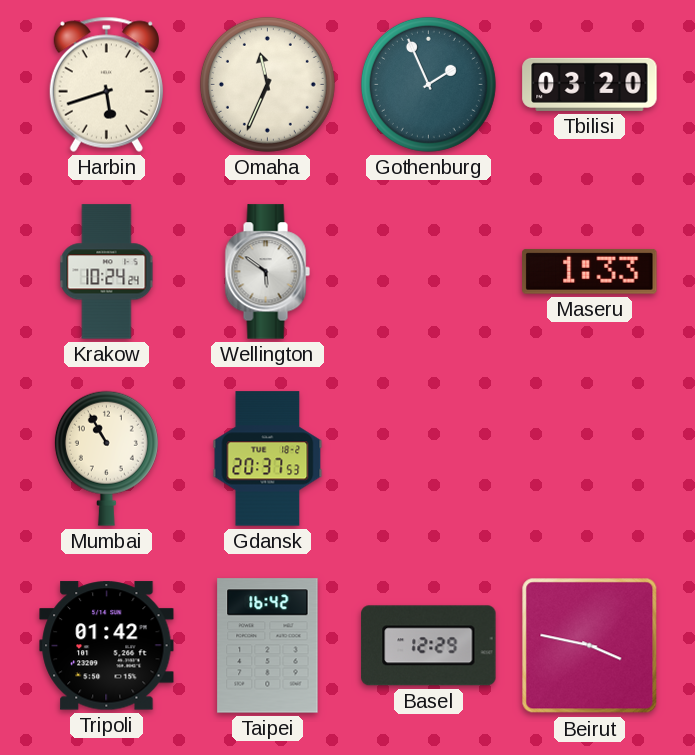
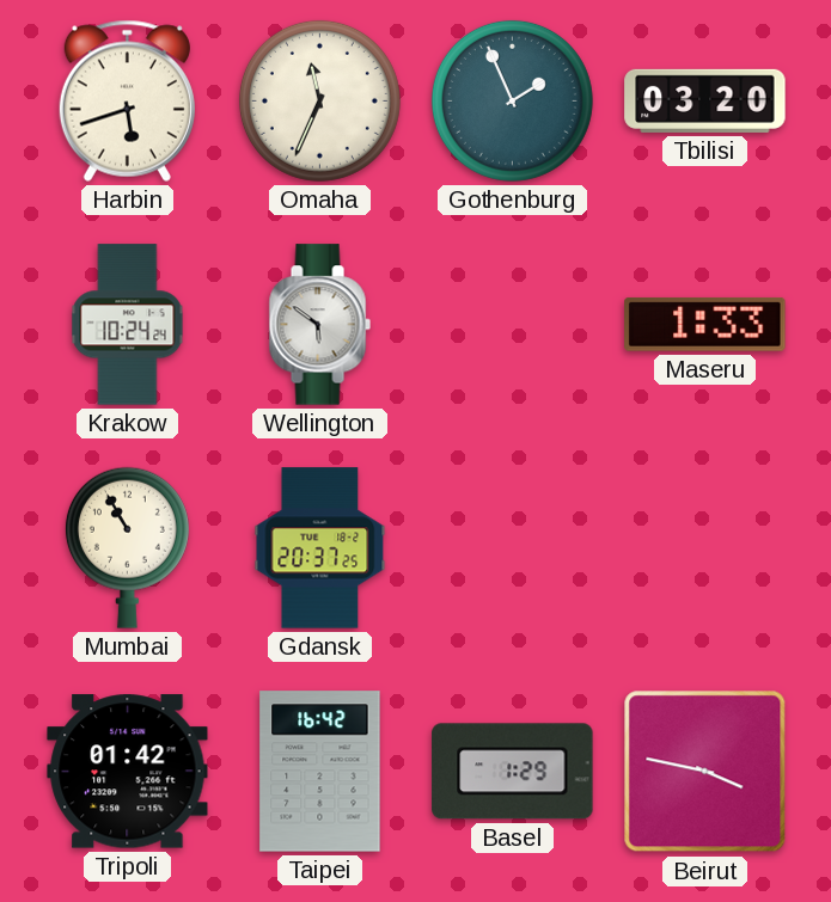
Gdansk: 20:37:53 -> 20:37:25
Basel: 12:29 -> 1:29
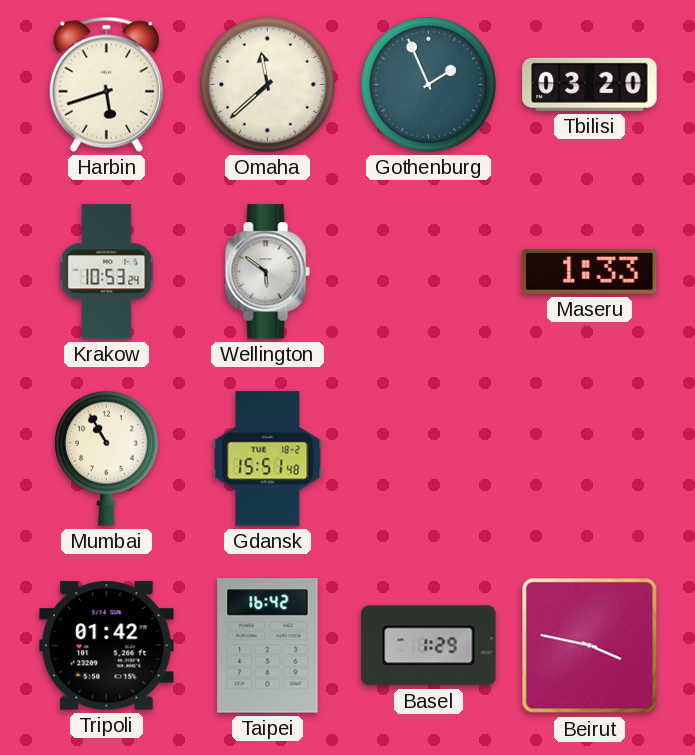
Omaha: 11:34 -> 11:38
Krakow: 10:24 -> 10:53
Gdansk: 20:37 -> 15:51
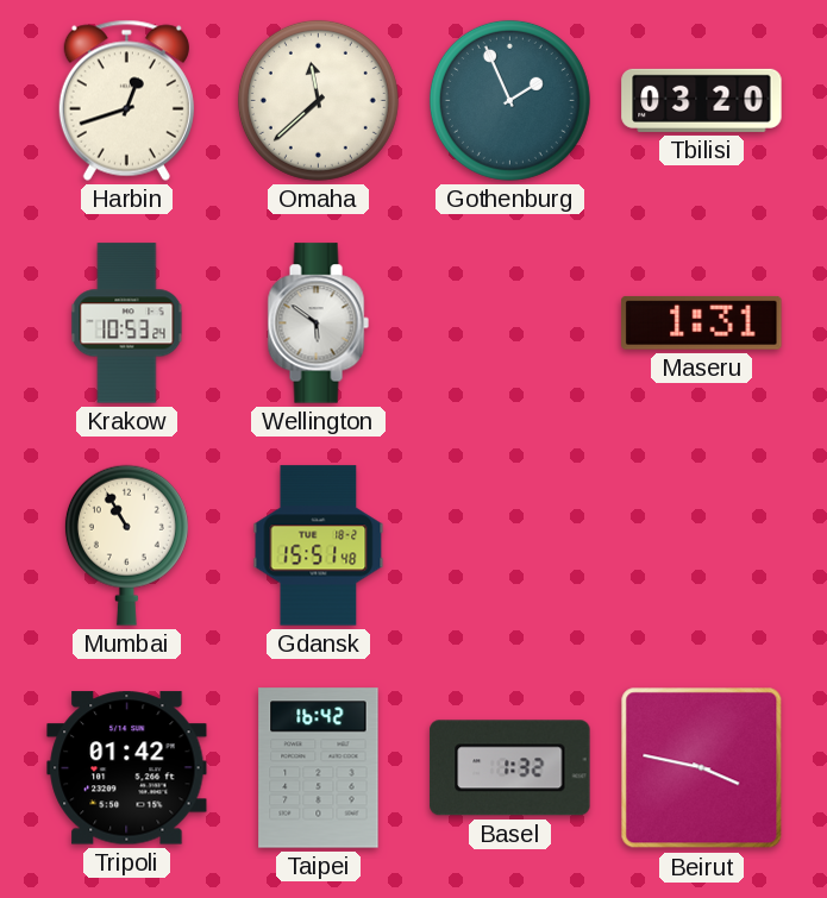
Harbin: 5:42 -> 12:42
Maseru: 1:33 -> 1:31
Basel: 1:29 -> 1:32
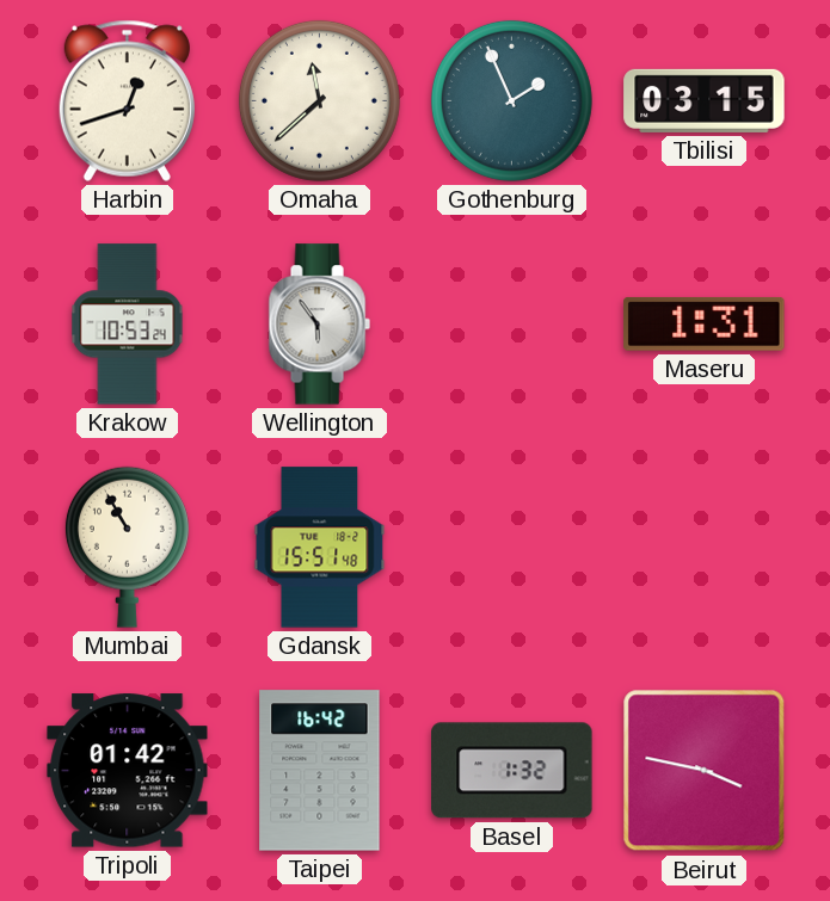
Tbilisi: 03:20 -> 03:15
Wellington: 5:51 -> 5:54
